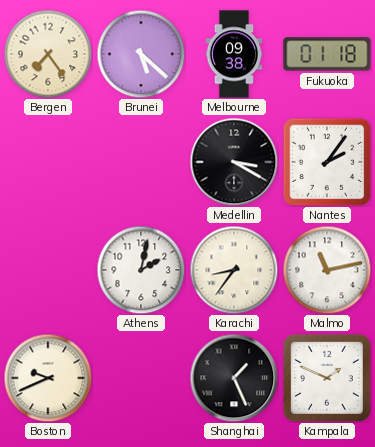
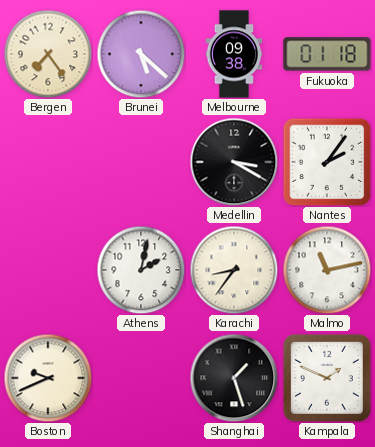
Shanghai: 1:26 -> 1:27
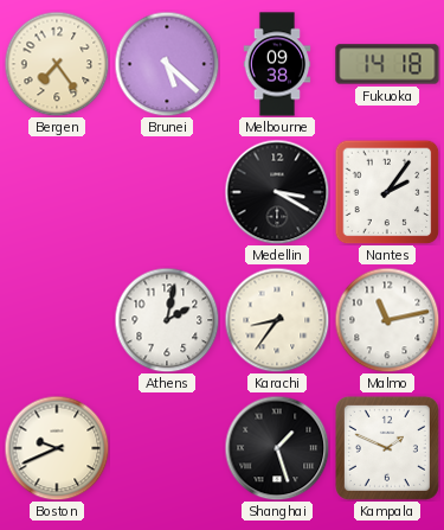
Fukuoka: 01:18 -> 14:18
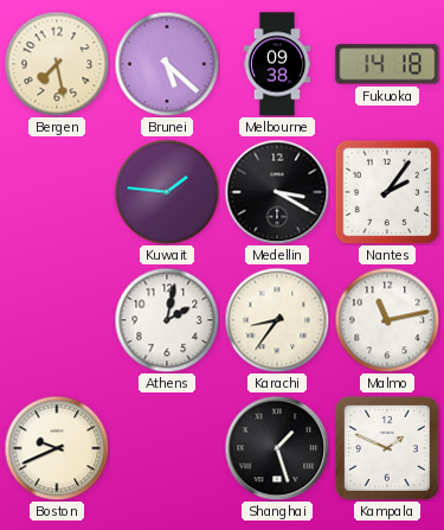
Bergen: 7:24 -> 7:28
Kuwait: none -> 1:46
